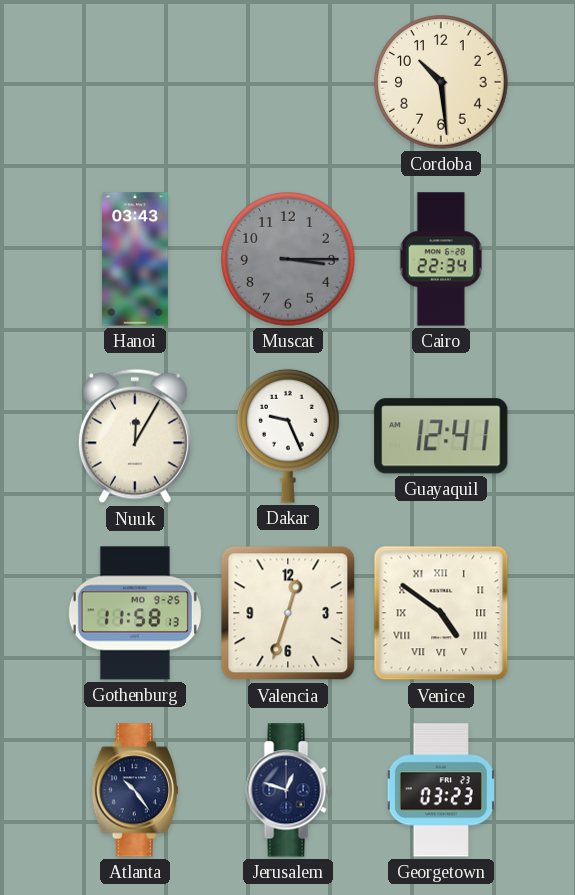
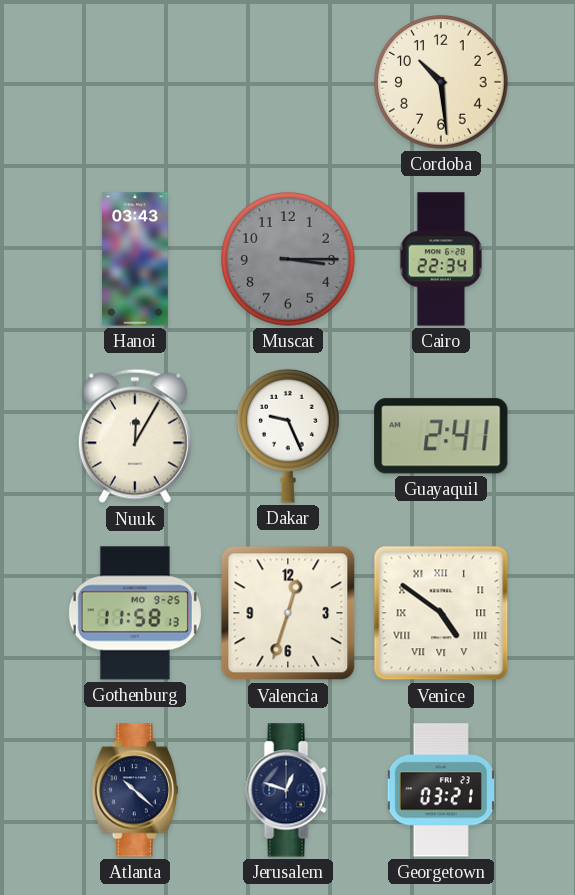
Guayaquil: 12:41 -> 2:41
Atlanta: 10:24 -> 10:22
Georgetown: 03:23 -> 03:21
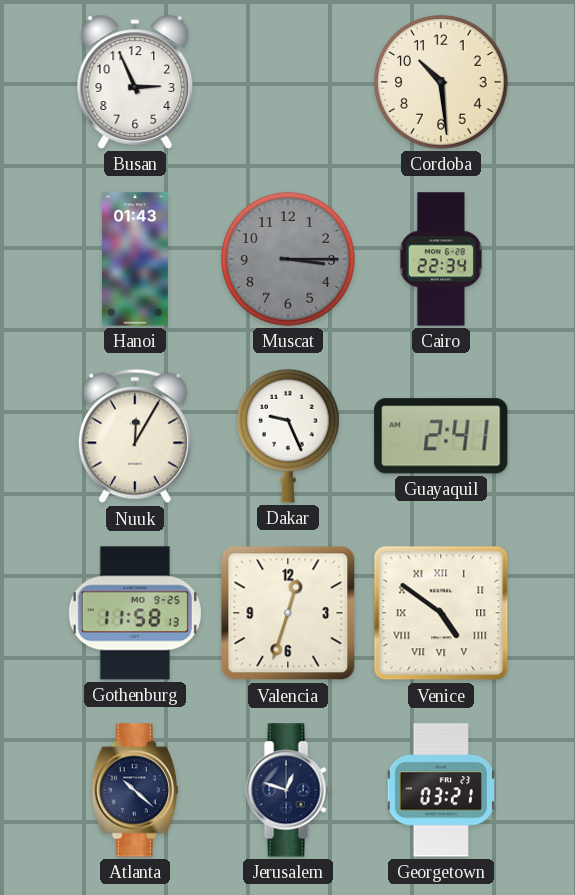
Busan: none -> 2:56
Hanoi: 03:43 -> 01:43
